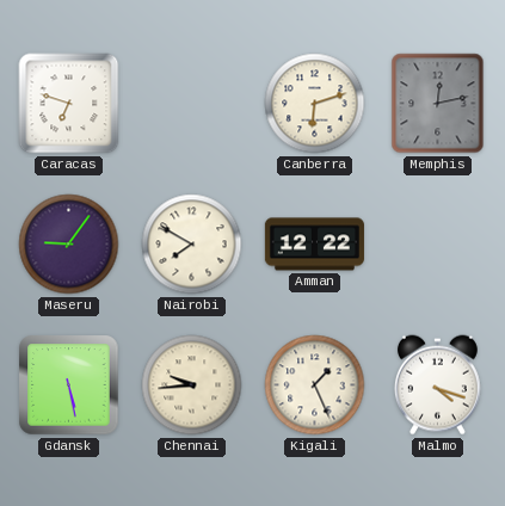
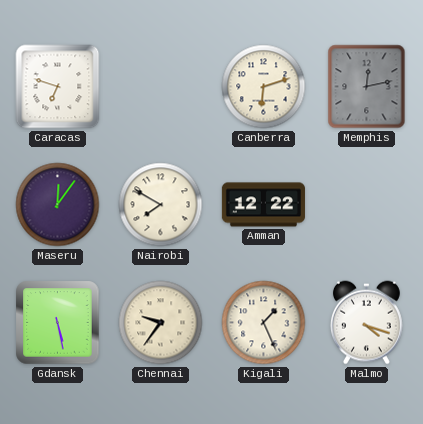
Maseru: 9:06 -> 12:06
Chennai: 9:44 -> 9:36
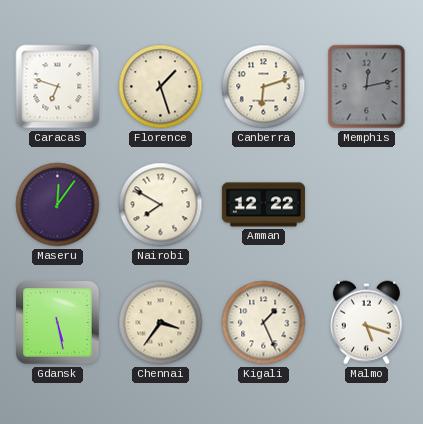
Florence: none -> 1:27
Chennai: 9:36 -> 3:36
Malmo: 4:18 -> 5:18
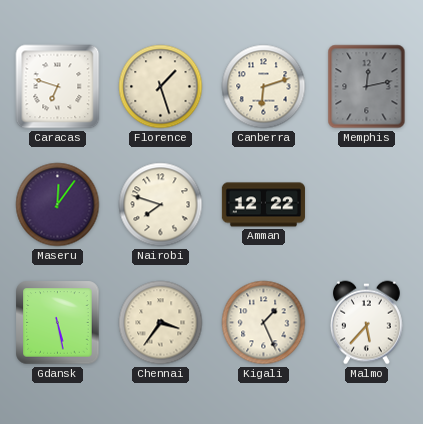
Nairobi: 7:50 -> 7:48
Malmo: 5:18 -> 5:37
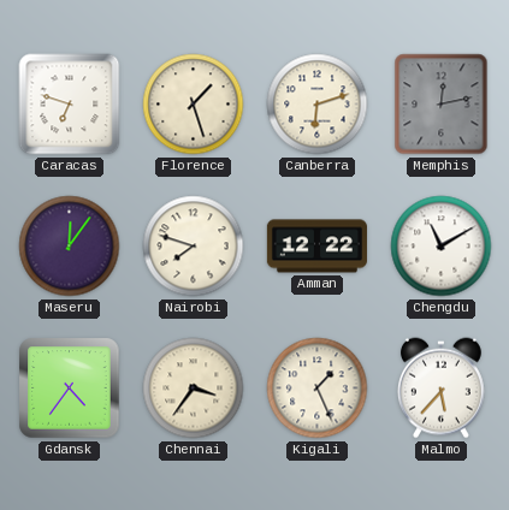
Chengdu: none -> 11:10
Gdansk: 5:28 -> 4:36
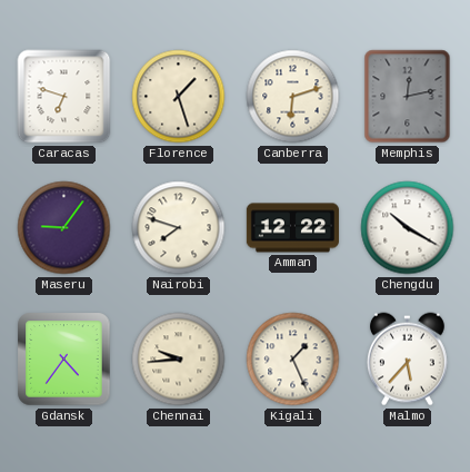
Maseru: 12:06 -> 9:06
Chengdu: 11:10 -> 10:20
Chennai: 3:36 -> 9:44
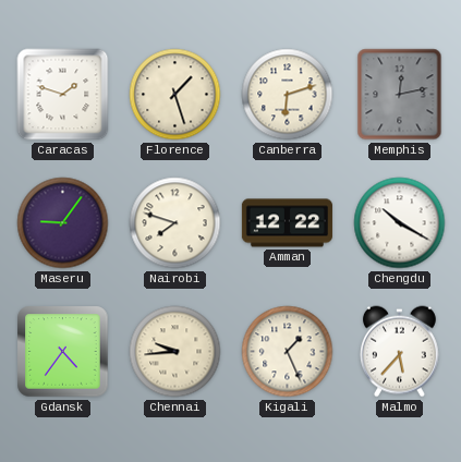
Caracas: 6:48 -> 1:48
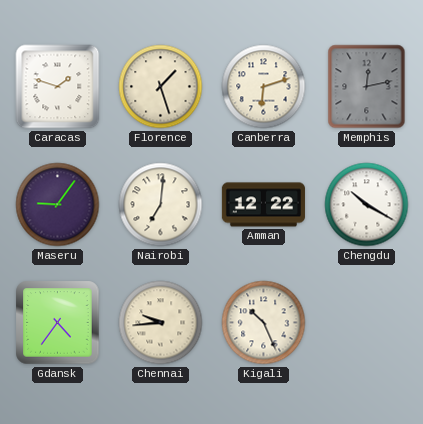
Nairobi: 7:48 -> 7:01
Kigali: 1:26 -> 10:26
Malmo: 5:37 -> none
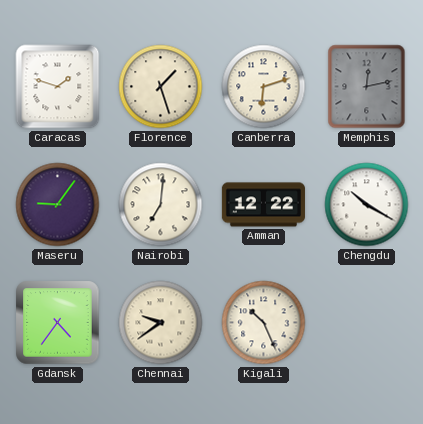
Chennai: 9:44 -> 9:39
